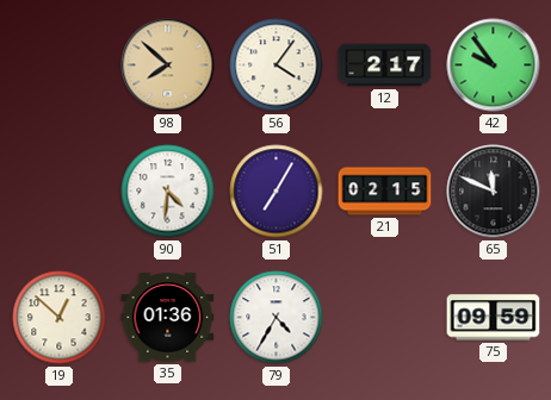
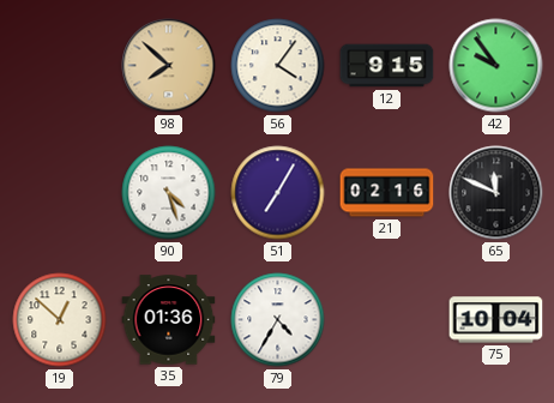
12: 2:17 -> 9:15
90: 4:31 -> 4:27
21: 02:15 -> 02:16
75: 09:59 -> 10:04
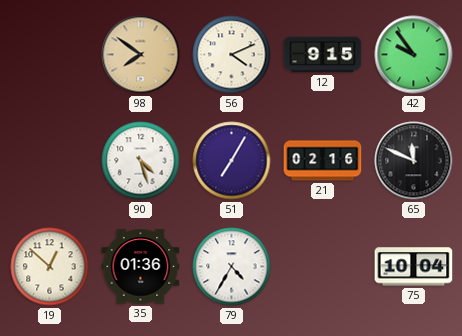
98: 7:52 -> 7:51
56: 4:06 -> 4:11
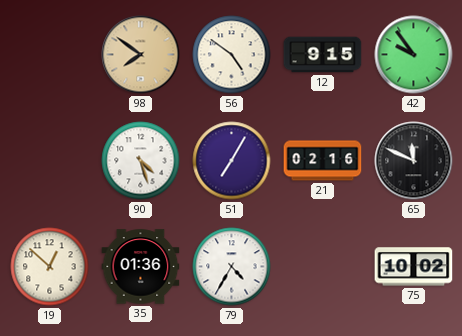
56: 4:11 -> 4:51
75: 10:04 -> 10:02
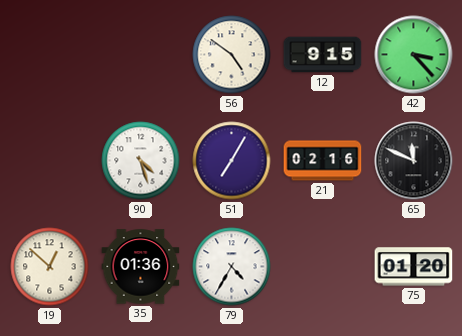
98: 7:51 -> none
42: 9:54 -> 3:23
75: 10:02 -> 01:20
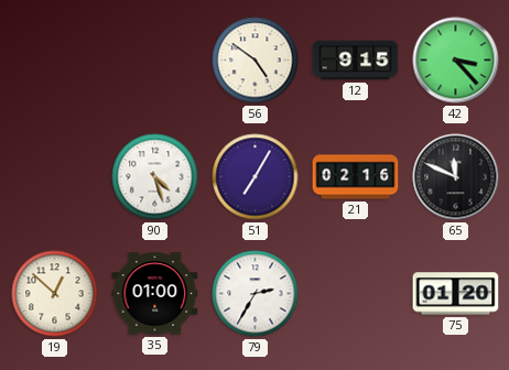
35: 01:36 -> 01:00
79: 4:35 -> 2:35
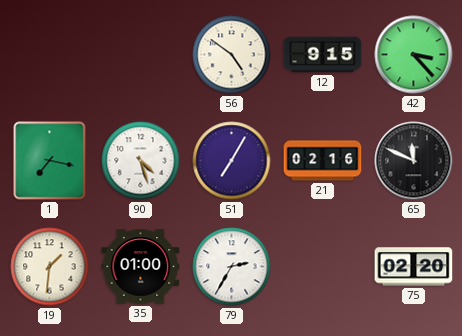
1: none -> 7:17
19: 12:52 -> 1:31
75: 01:20 -> 02:20
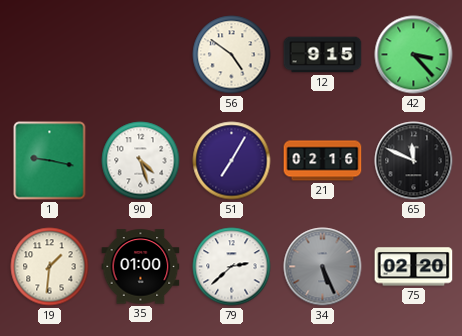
1: 7:17 -> 9:17
79: 2:35 -> 2:38
34: none -> 5:26
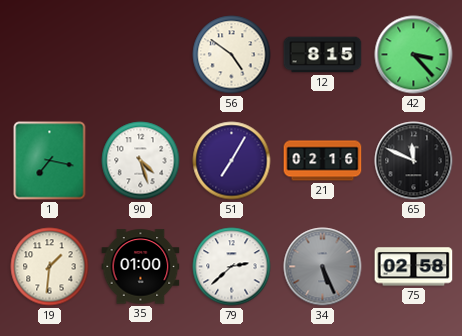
12: 9:15 -> 8:15
1: 9:17 -> 7:17
75: 02:20 -> 02:58
